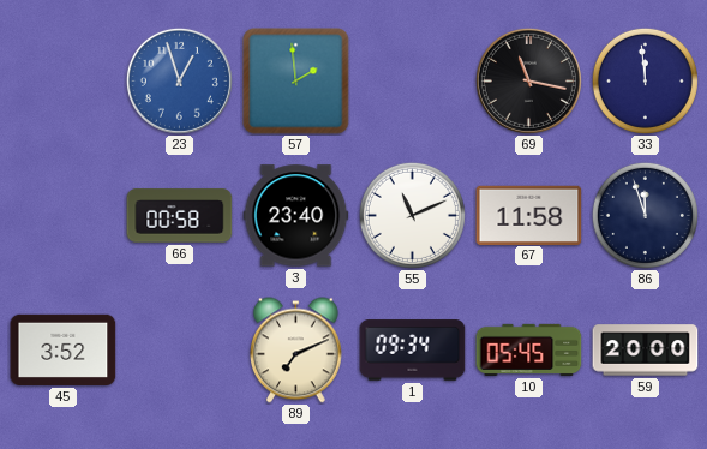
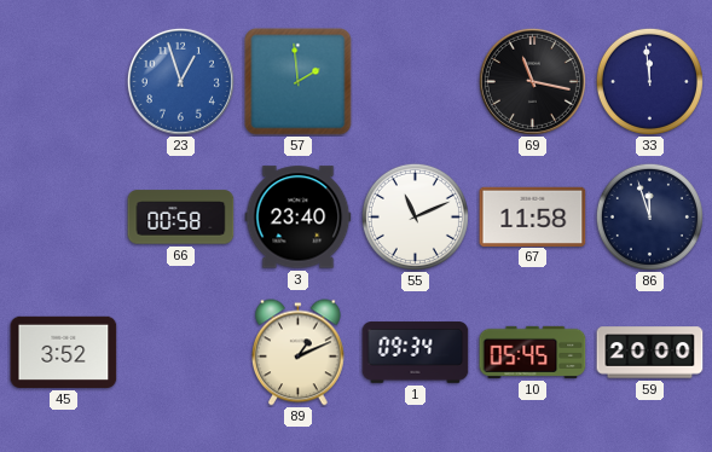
89: 7:11 -> 1:11
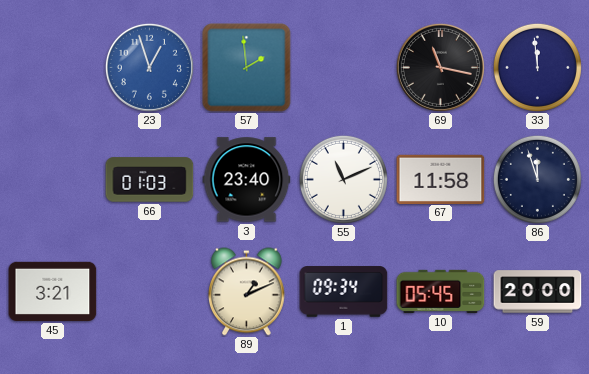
66: 00:58 -> 01:03
45: 3:52 -> 3:21
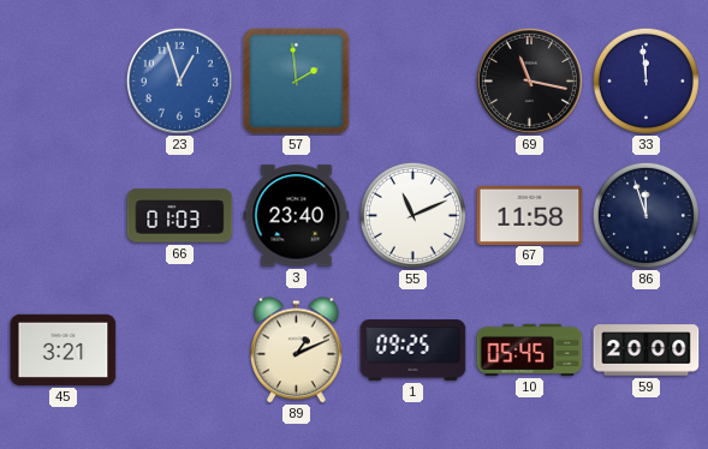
1: 09:34 -> 09:25
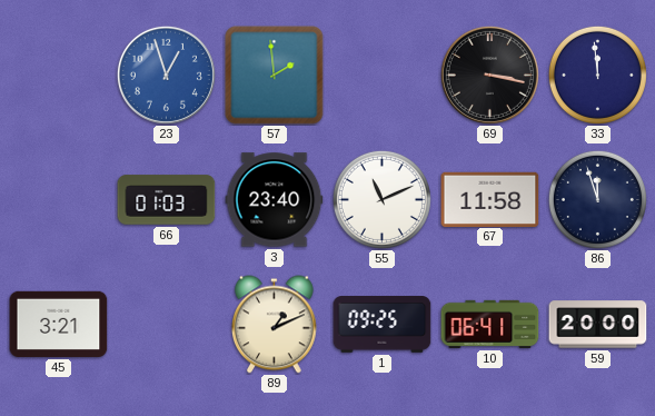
69: 11:17 -> 3:17
10: 05:45 -> 06:41
